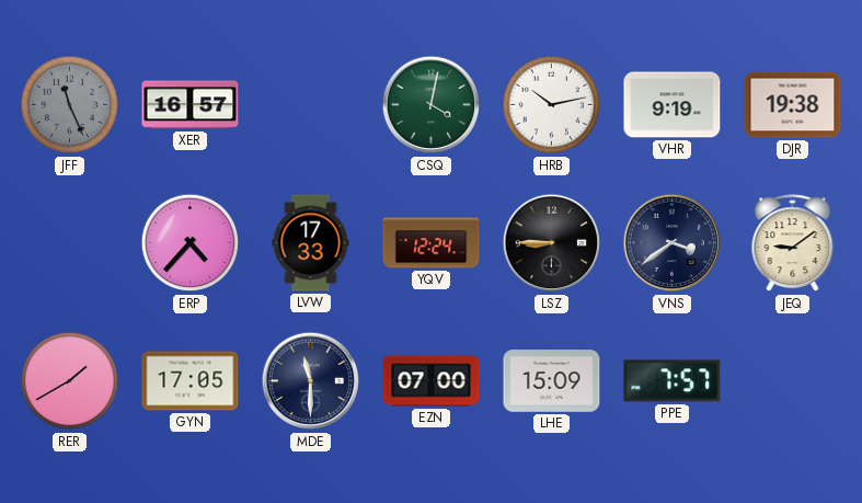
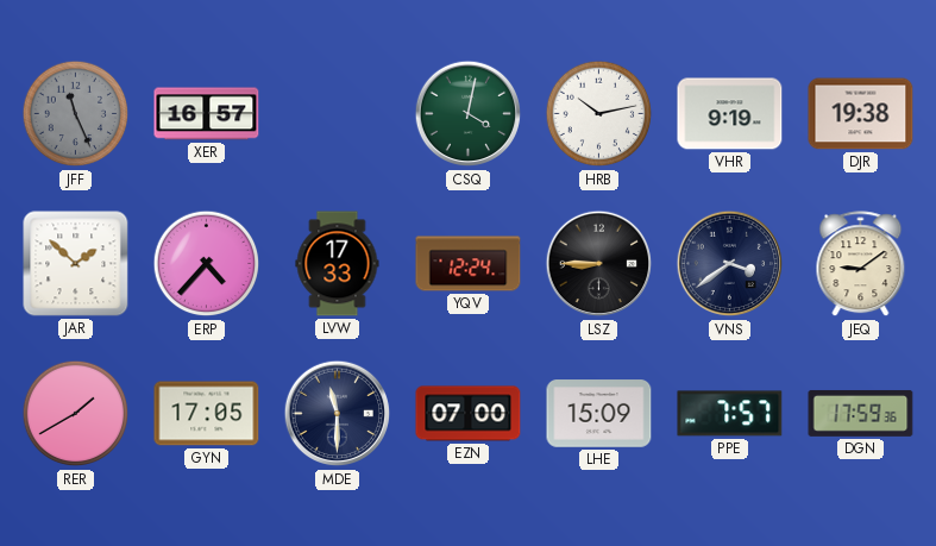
JAR: none -> 1:52
DGN: none -> 17:59
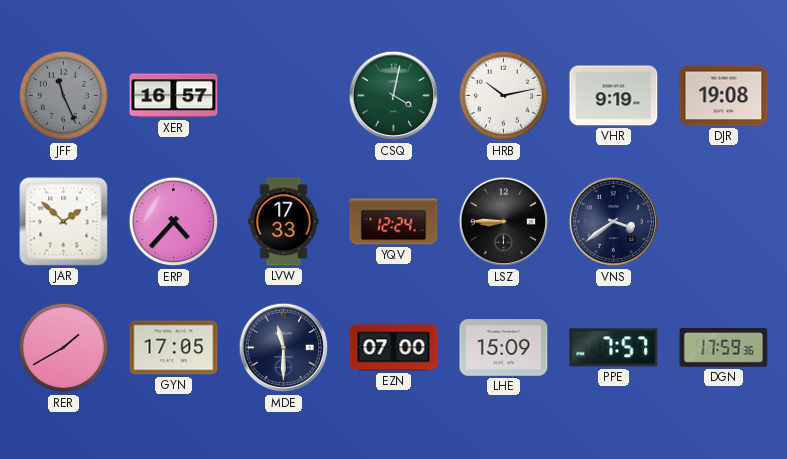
DJR: 19:38 -> 19:08
JEQ: 9:09 -> none
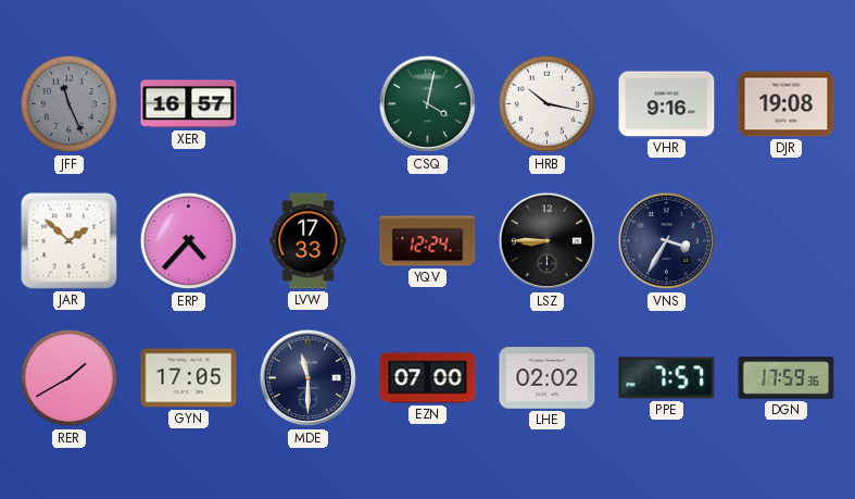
HRB: 10:13 -> 10:17
VHR: 9:19 -> 9:16
VNS: 3:39 -> 3:35
LHE: 15:09 -> 02:02
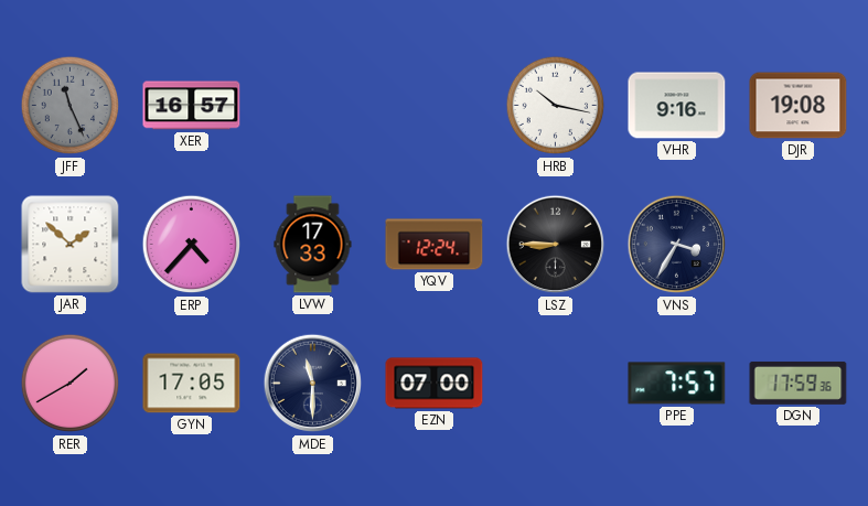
CSQ: 4:02 -> none
LHE: 02:02 -> none
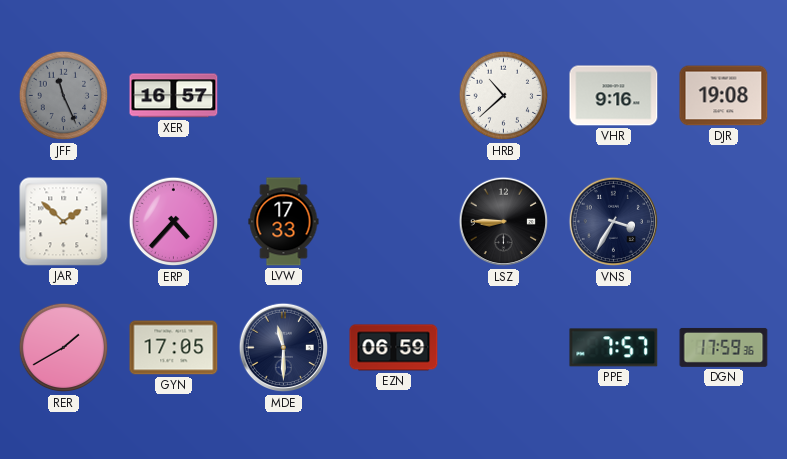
HRB: 10:17 -> 10:38
YQV: 12:24 -> none
EZN: 07:00 -> 06:59
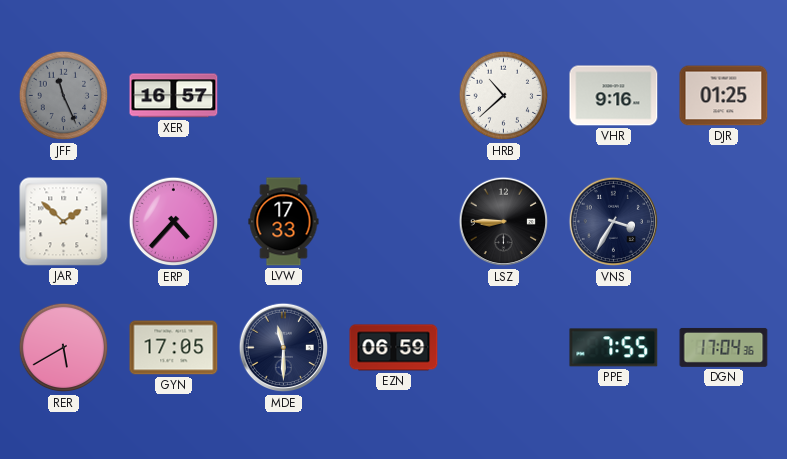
DJR: 19:08 -> 01:25
RER: 1:40 -> 5:40
PPE: 7:57 -> 7:55
DGN: 17:59 -> 17:04
